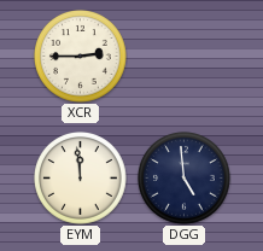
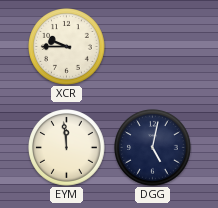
XCR: 2:45 -> 9:45
DGG: 4:59 -> 5:02
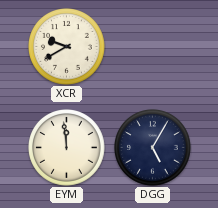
XCR: 9:45 -> 9:40
DGG: 5:02 -> 5:05
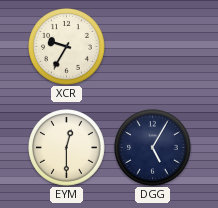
XCR: 9:40 -> 9:35
EYM: 11:59 -> 12:30
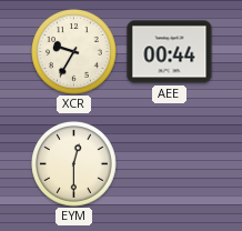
AEE: none -> 00:44
DGG: 5:05 -> none
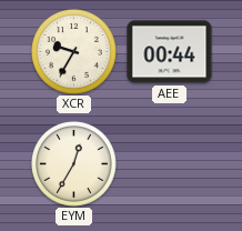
EYM: 12:30 -> 12:35
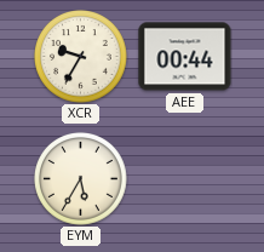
EYM: 12:35 -> 5:35
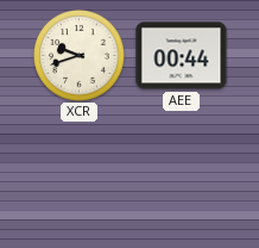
XCR: 9:35 -> 9:42
EYM: 5:35 -> none
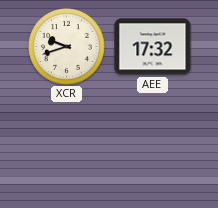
AEE: 00:44 -> 17:32
